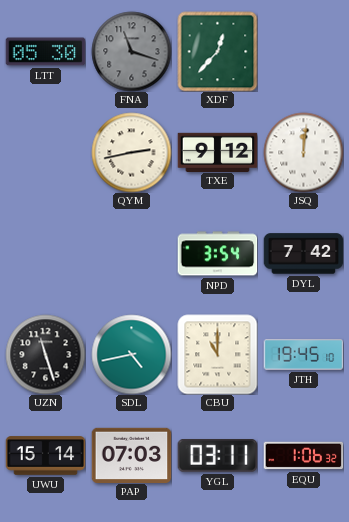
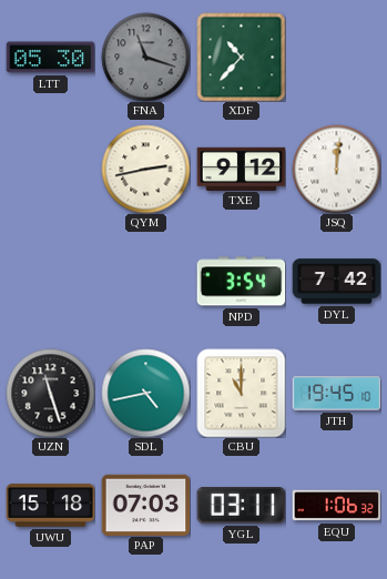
XDF: 12:37 -> 10:37
UWU: 15:14 -> 15:18
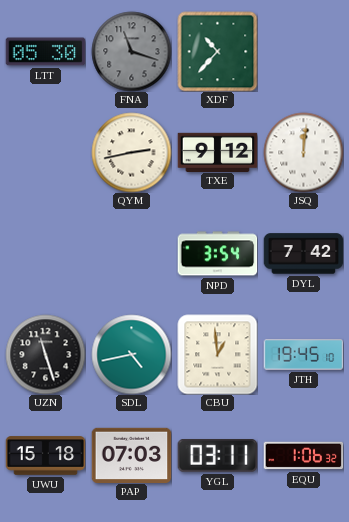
CBU: 11:00 -> 12:59
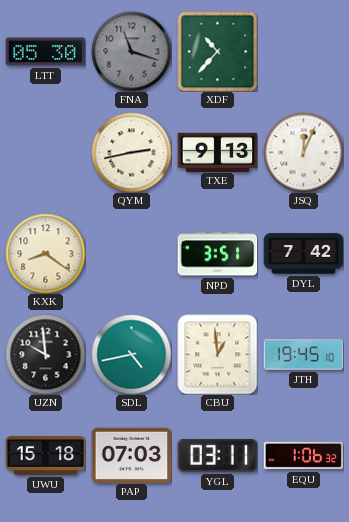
TXE: 9:12 -> 9:13
JSQ: 12:01 -> 12:04
KXK: none -> 8:21
NPD: 3:54 -> 3:51
UZN: 11:27 -> 9:59
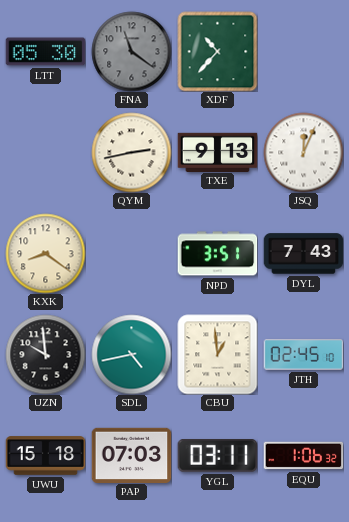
FNA: 11:18 -> 11:21
DYL: 7:42 -> 7:43
JTH: 19:45 -> 02:45
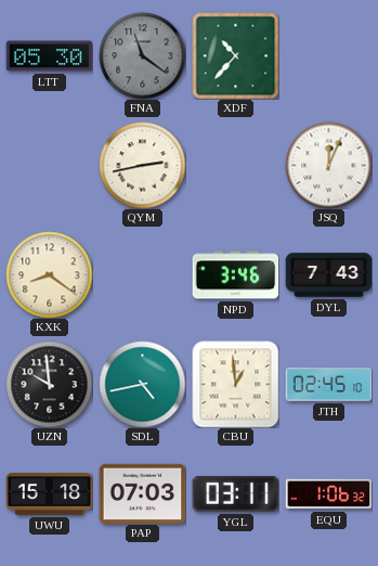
TXE: 9:13 -> none
NPD: 3:51 -> 3:46
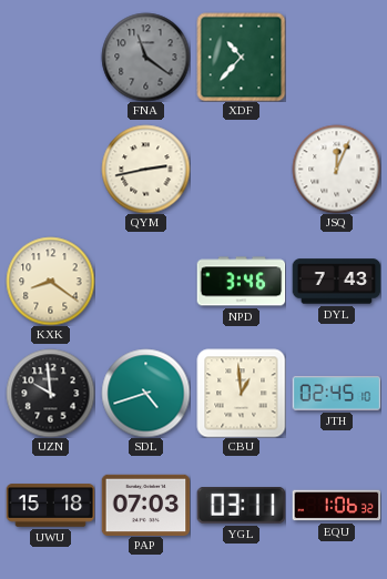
LTT: 05:30 -> none
SDL: 4:43 -> 4:42
